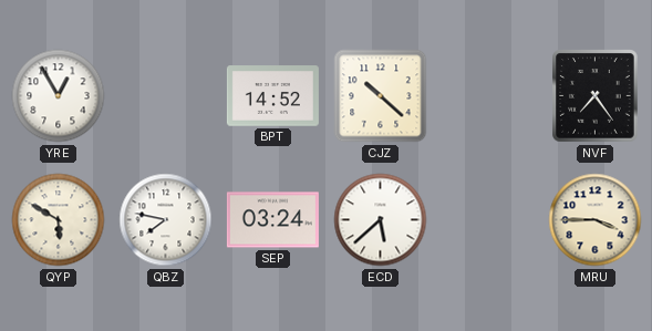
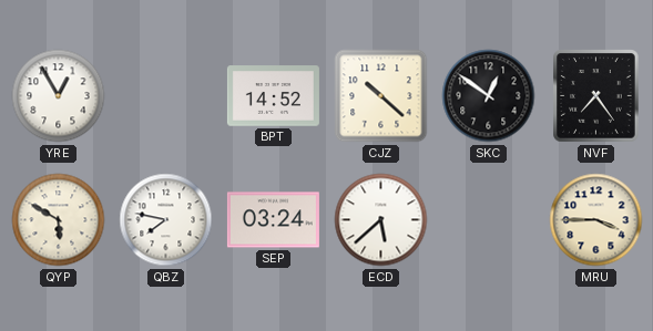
SKC: none -> 12:51
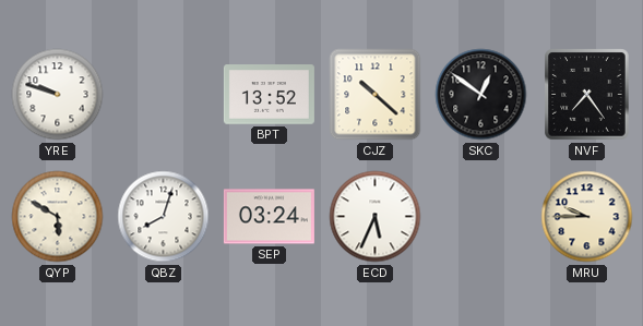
YRE: 12:55 -> 9:48
BPT: 14:52 -> 13:52
QBZ: 7:47 -> 8:03
ECD: 5:38 -> 5:34
MRU: 3:45 -> 9:45
